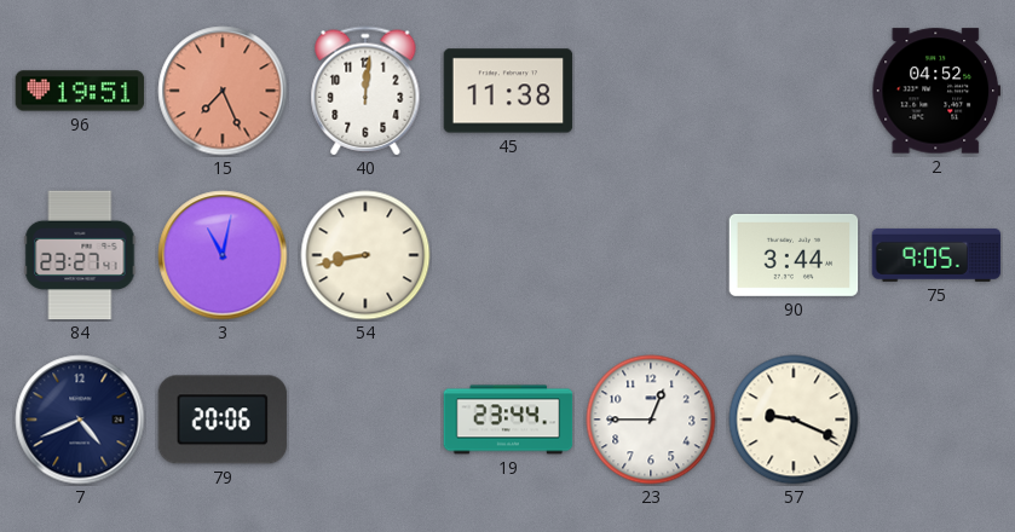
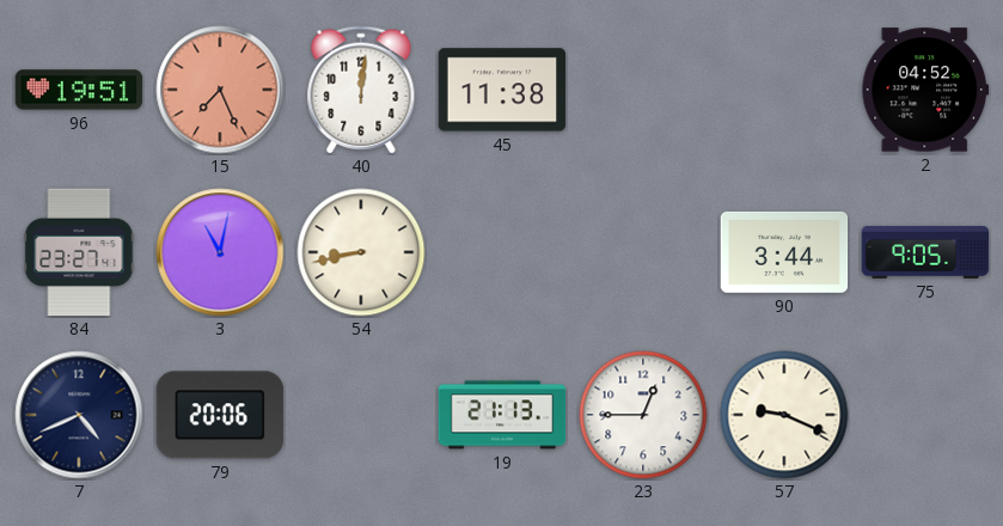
19: 23:44 -> 21:13
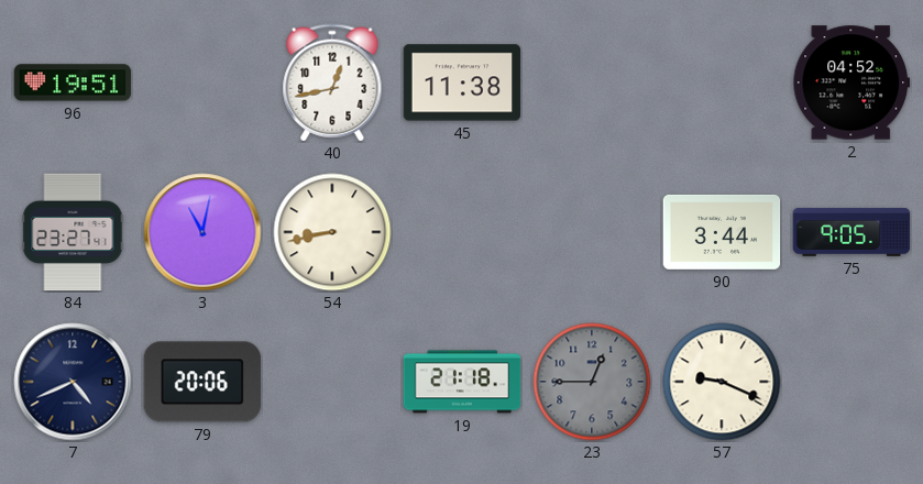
15: 7:26 -> none
40: 12:01 -> 12:43
19: 21:13 -> 21:18
23 dial: white -> grey
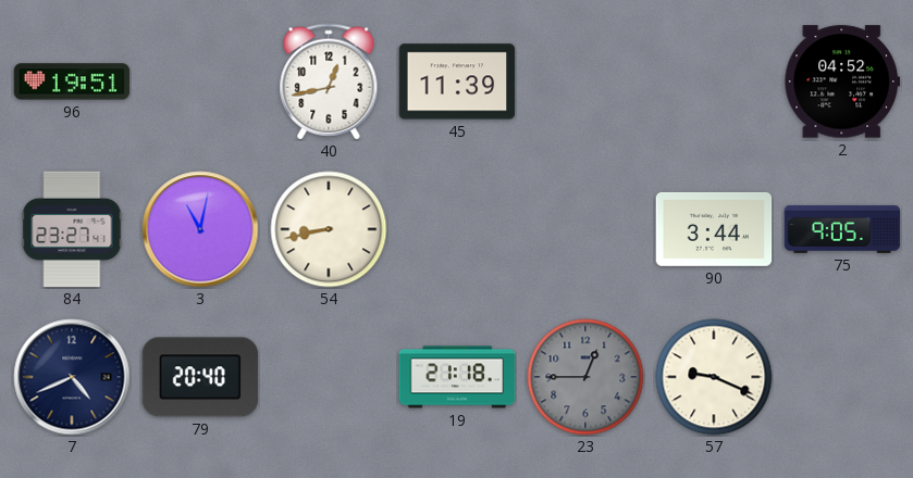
45: 11:38 -> 11:39
79: 20:06 -> 20:40
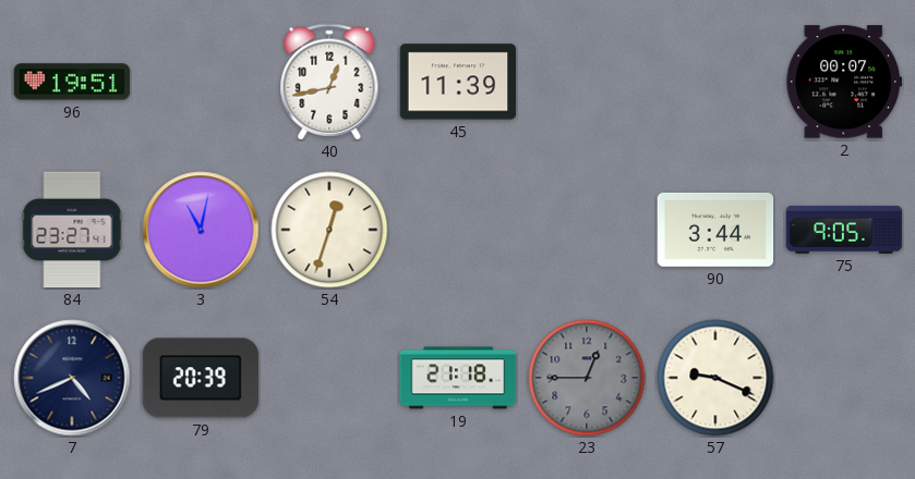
2: 04:52 -> 00:07
54: 8:43 -> 12:33
79: 20:40 -> 20:39
